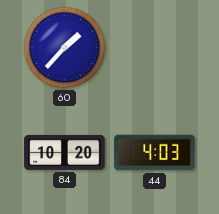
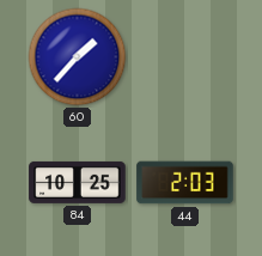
84: 10:20 -> 10:25
44: 4:03 -> 2:03
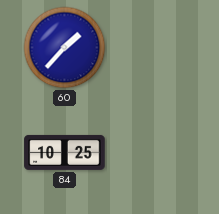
44: 2:03 -> none
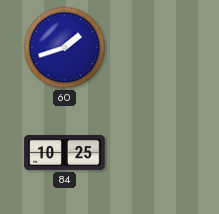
60: 1:37 -> 1:42
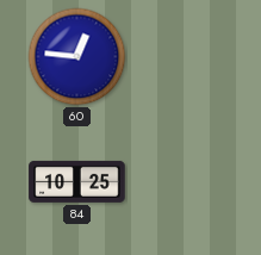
60: 1:42 -> 12:46
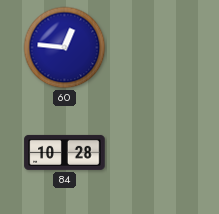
84: 10:25 -> 10:28
